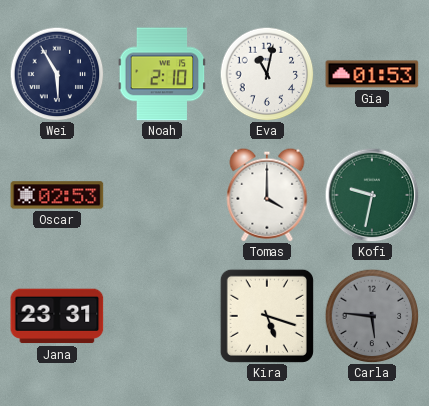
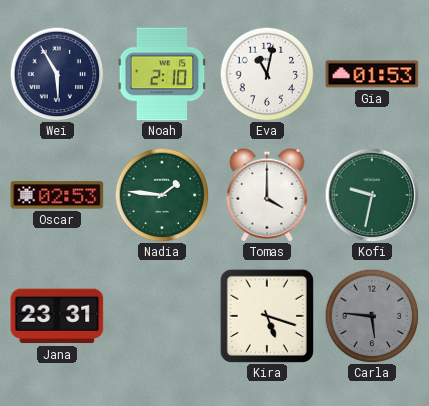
Nadia: none -> 1:46
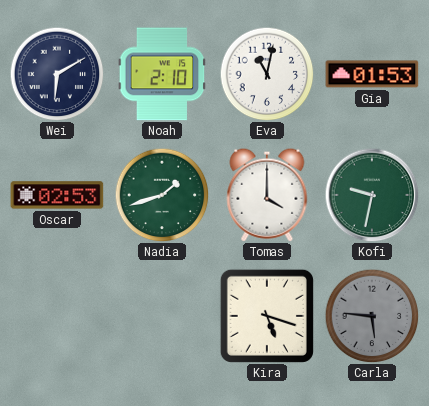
Wei: 5:55 -> 6:10
Nadia: 1:46 -> 1:42
Jana: 23:31 -> none
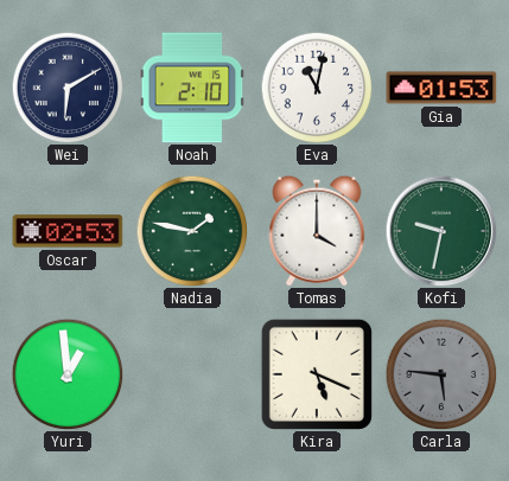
Nadia: 1:42 -> 1:47
Yuri: none -> 12:59
Kira: 5:18 -> 5:19
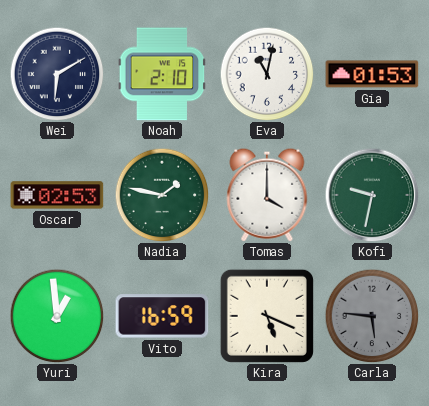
Vito: none -> 16:59
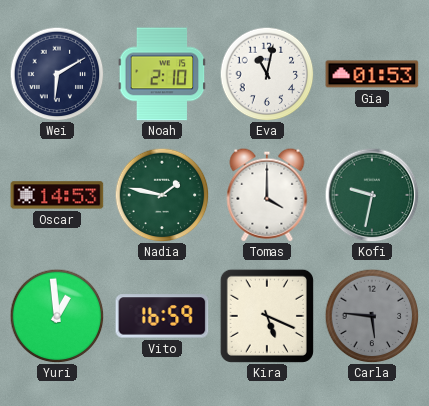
Oscar: 02:53 -> 14:53
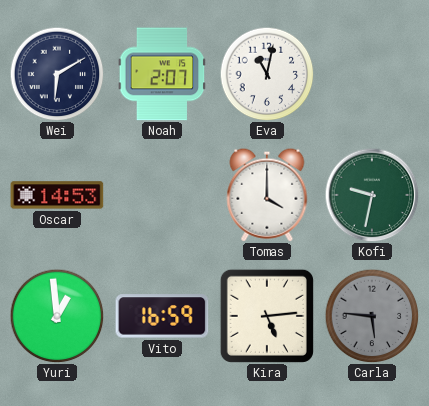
Noah: 2:10 -> 2:07
Gia: 01:53 -> none
Nadia: 1:47 -> none
Kira: 5:19 -> 5:14
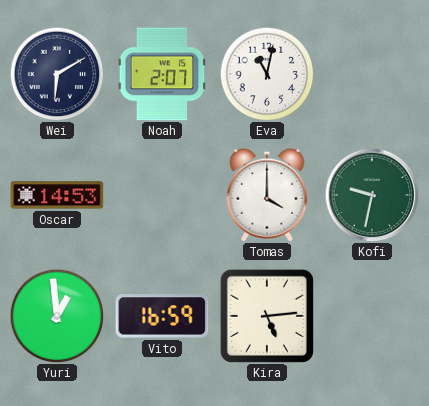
Carla: 5:46 -> none
